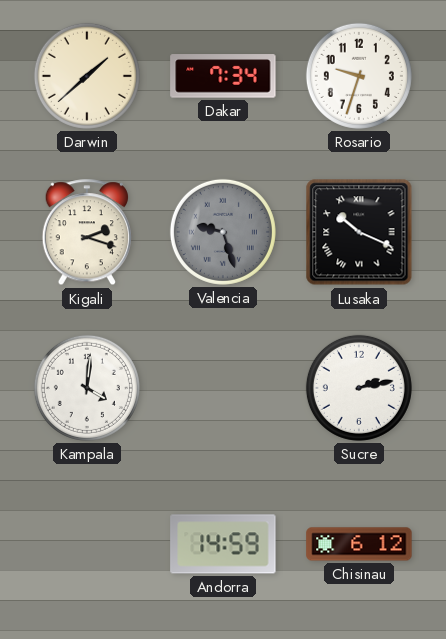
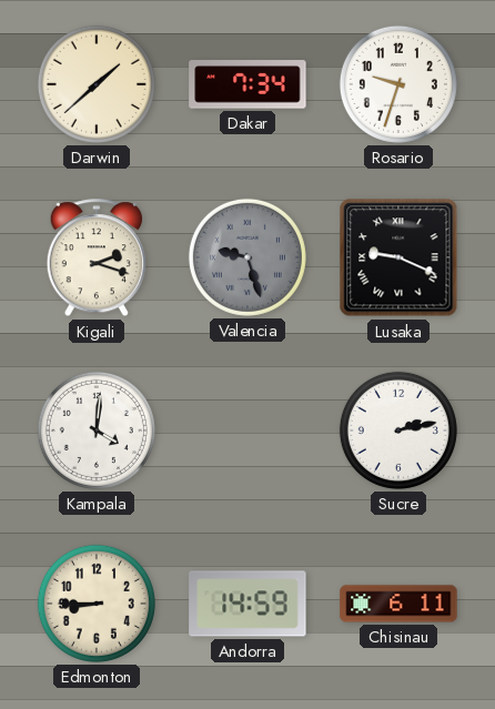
Lusaka: 10:19 -> 9:19
Edmonton: none -> 8:45
Chisinau: 6:12 -> 6:11
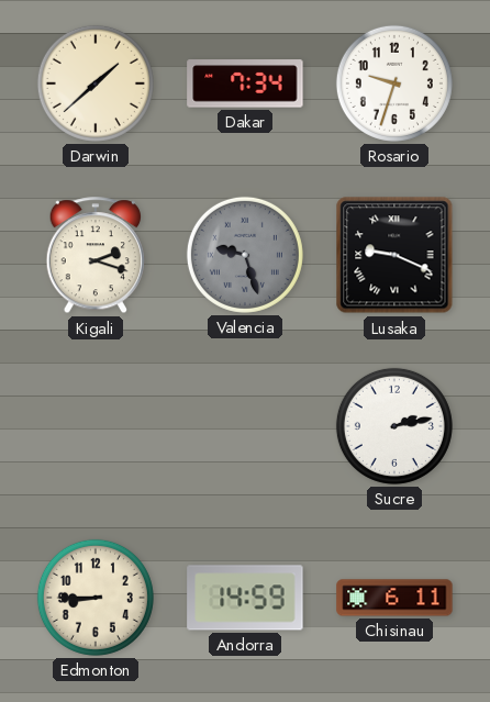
Kampala: 4:01 -> none
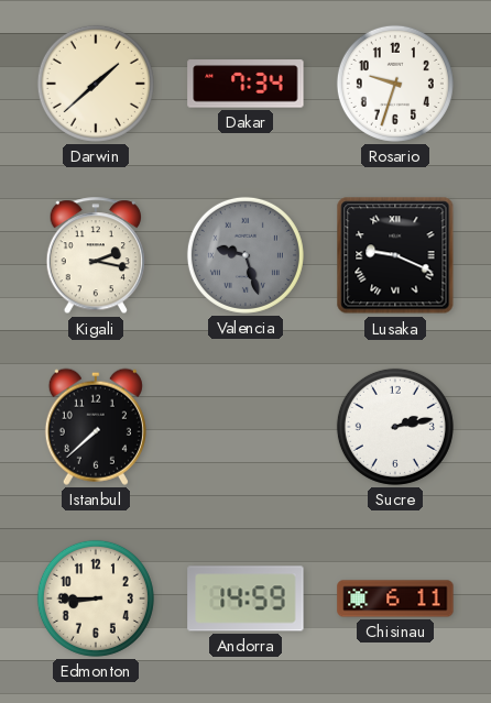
Kigali: 2:18 -> 2:17
Istanbul: none -> 7:38
